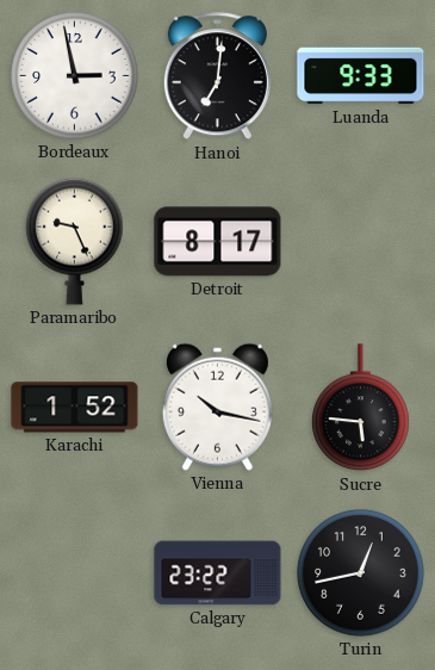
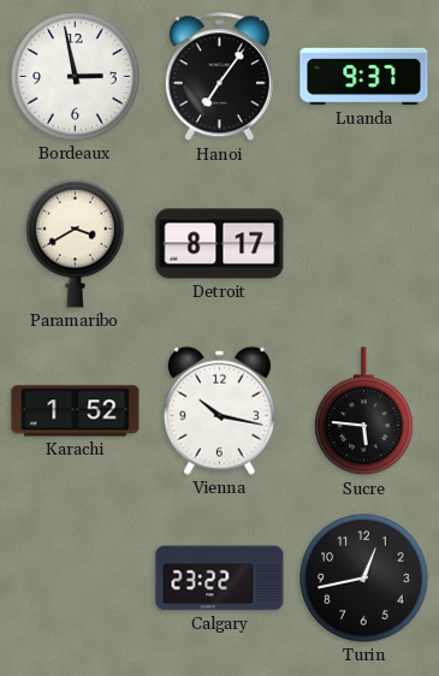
Hanoi: 7:01 -> 7:06
Luanda: 9:33 -> 9:37
Paramaribo: 9:26 -> 3:40
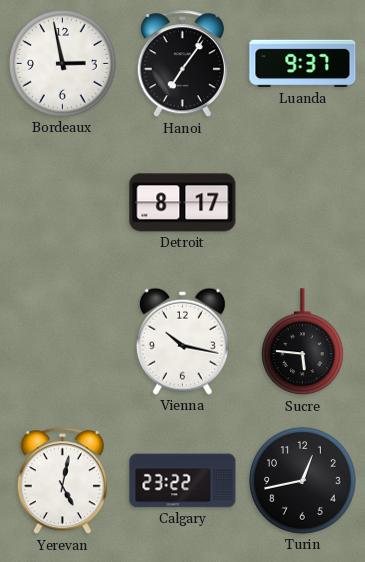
Paramaribo: 3:40 -> none
Karachi: 1:52 -> none
Yerevan: none -> 5:02
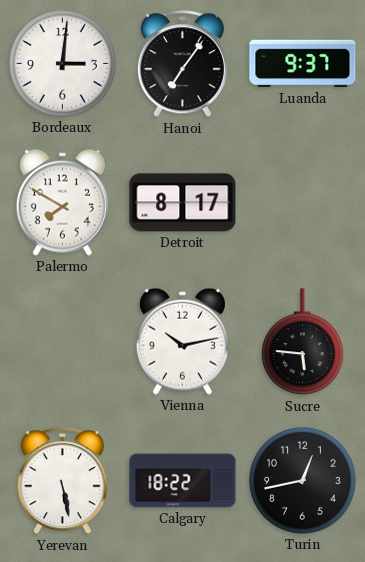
Bordeaux: 2:58 -> 3:01
Palermo: none -> 7:50
Vienna: 10:17 -> 10:13
Yerevan: 5:02 -> 5:28
Calgary: 23:22 -> 18:22
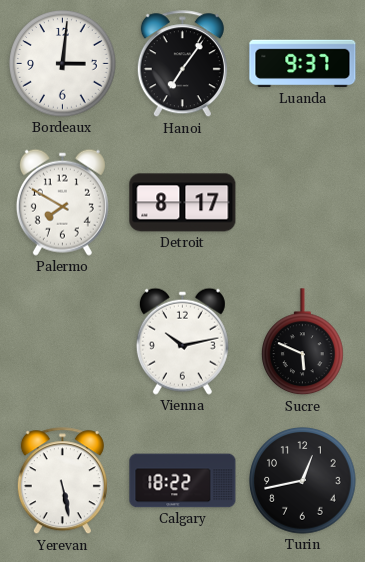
Sucre: 5:46 -> 5:49
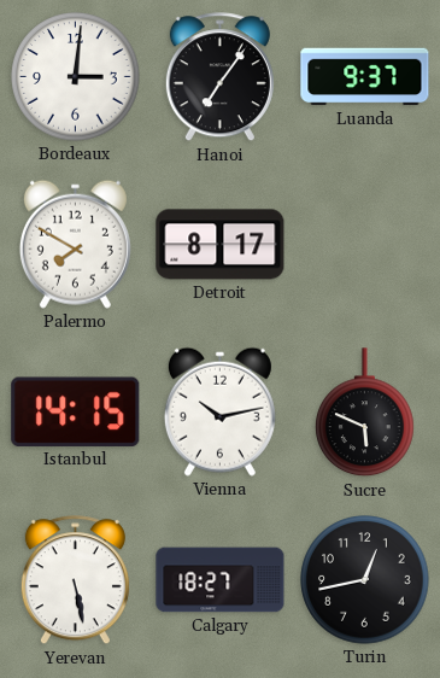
Istanbul: none -> 14:15
Calgary: 18:22 -> 18:27
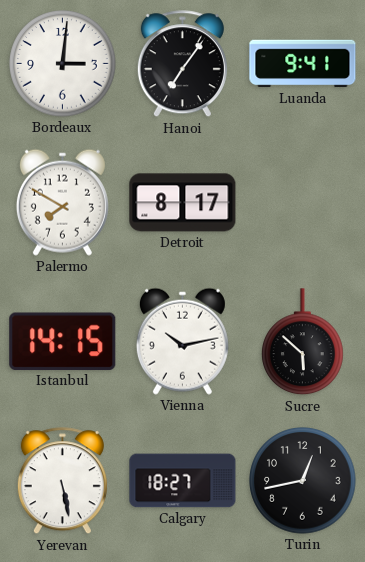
Luanda: 9:37 -> 9:41
Sucre: 5:49 -> 5:52
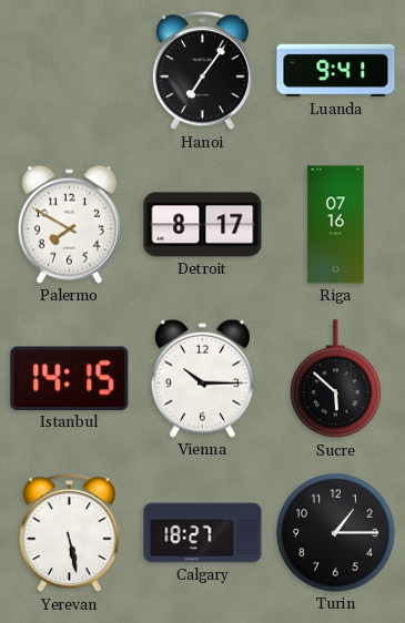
Bordeaux: 3:01 -> none
Riga: none -> 07:16
Vienna: 10:13 -> 10:15
Turin: 12:43 -> 1:15
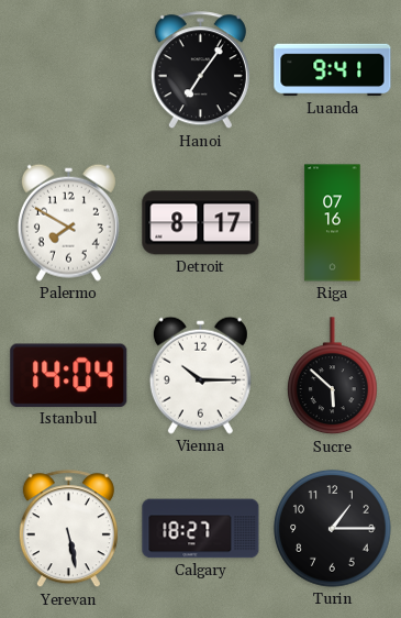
Istanbul: 14:15 -> 14:04
